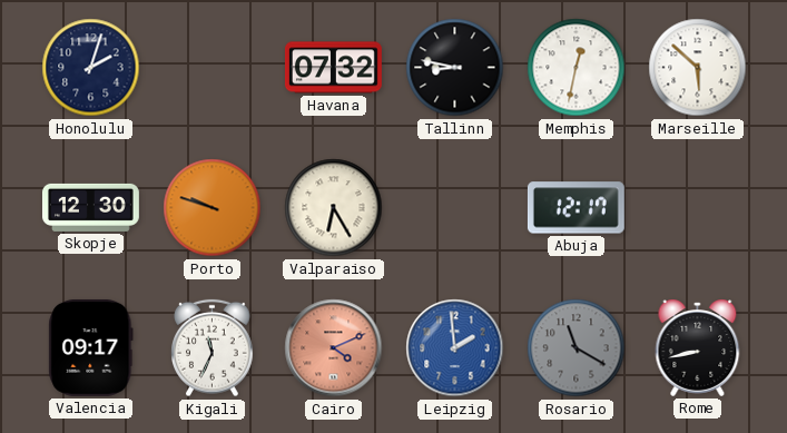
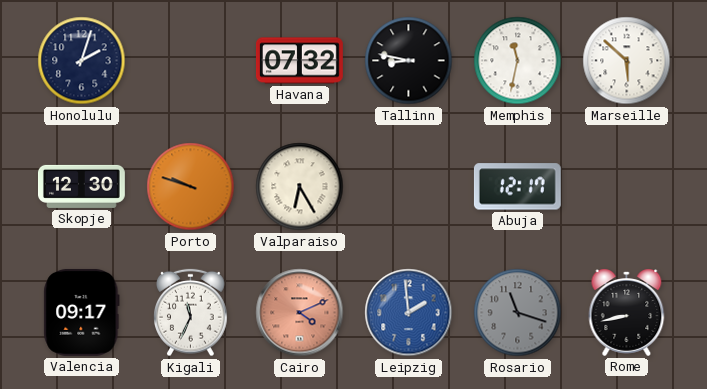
Memphis: 12:32 -> 11:32
Rosario: 11:20 -> 11:18
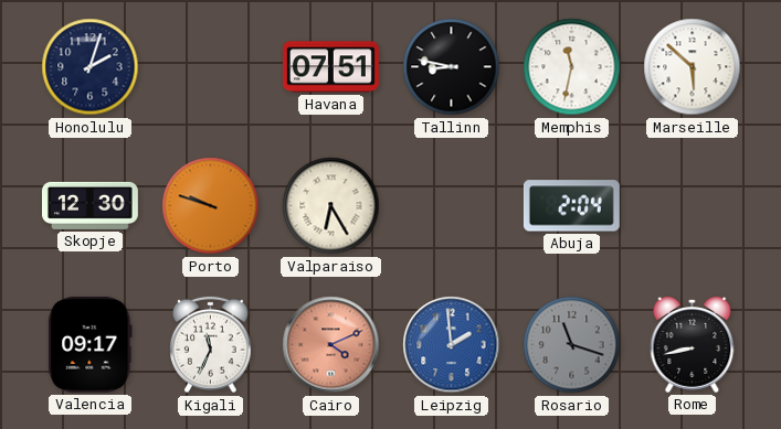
Havana: 07:32 -> 07:51
Abuja: 12:17 -> 2:04
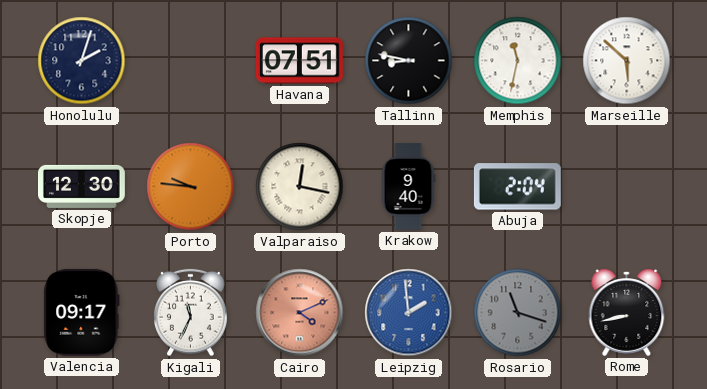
Porto: 9:48 -> 9:46
Valparaiso: 6:25 -> 12:17
Krakow: none -> 9:40
